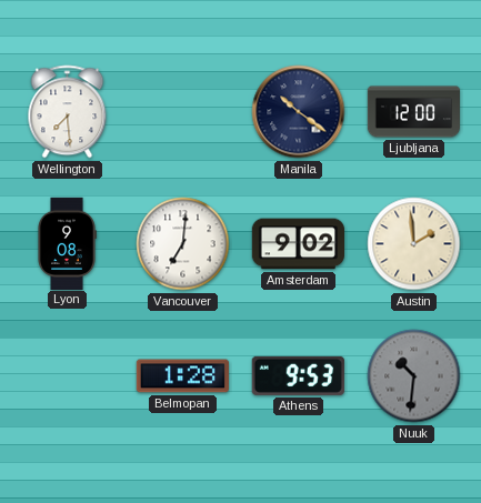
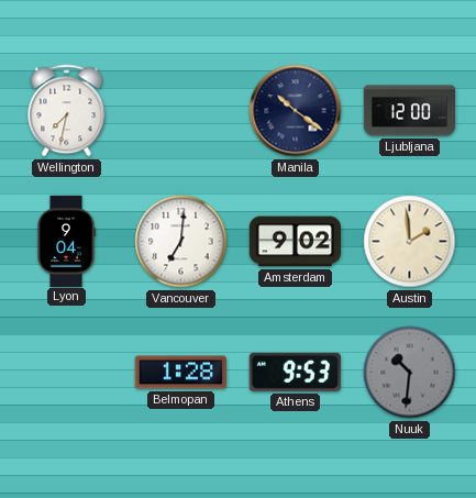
Wellington: 7:29 -> 7:32
Lyon: 9:08 -> 9:04
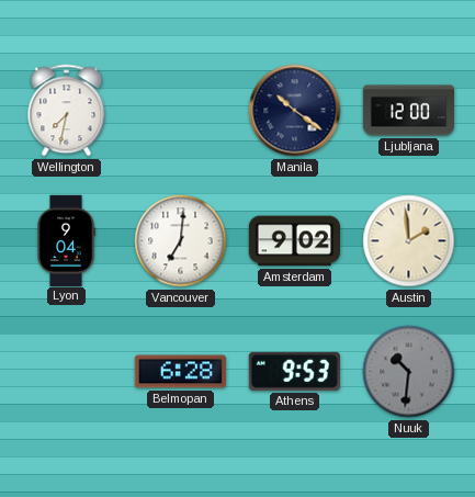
Belmopan: 1:28 -> 6:28
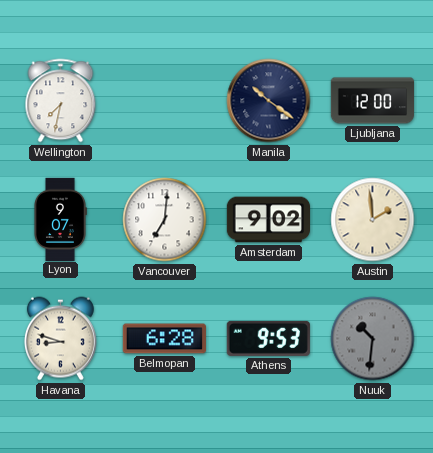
Lyon: 9:04 -> 9:07
Havana: none -> 8:48
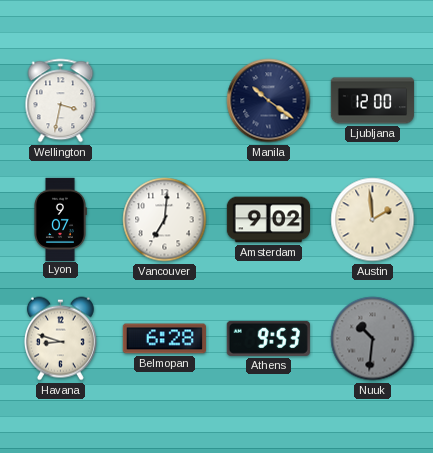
Wellington: 7:32 -> 3:32
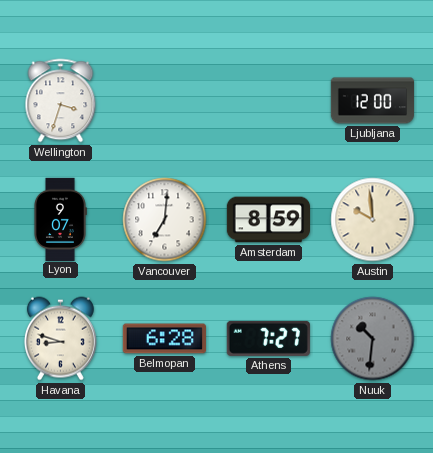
Wellington: 3:32 -> 3:33
Manila: 10:21 -> none
Amsterdam: 9:02 -> 8:59
Austin: 1:59 -> 9:59
Athens: 9:53 -> 7:27
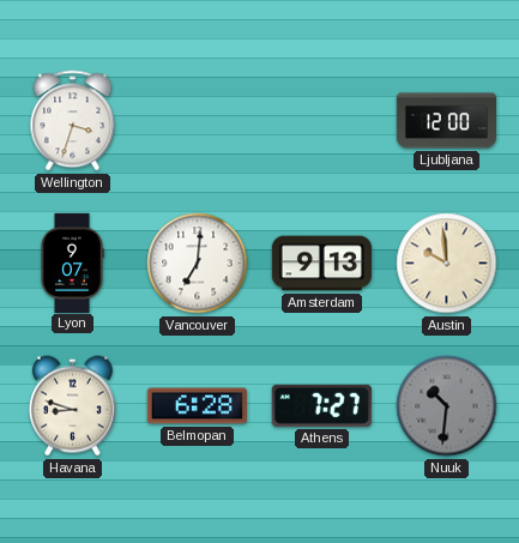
Amsterdam: 8:59 -> 9:13
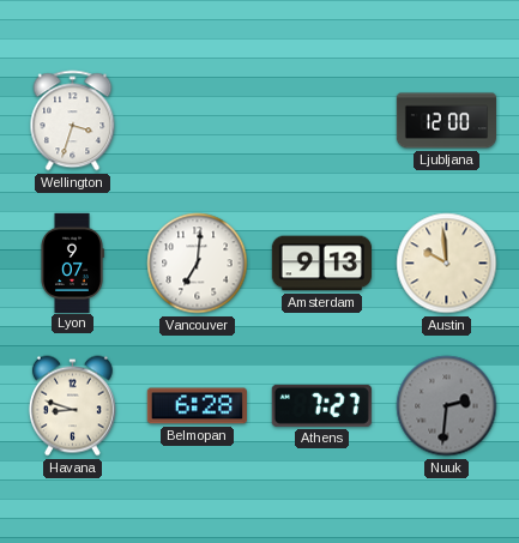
Nuuk: 10:31 -> 2:31
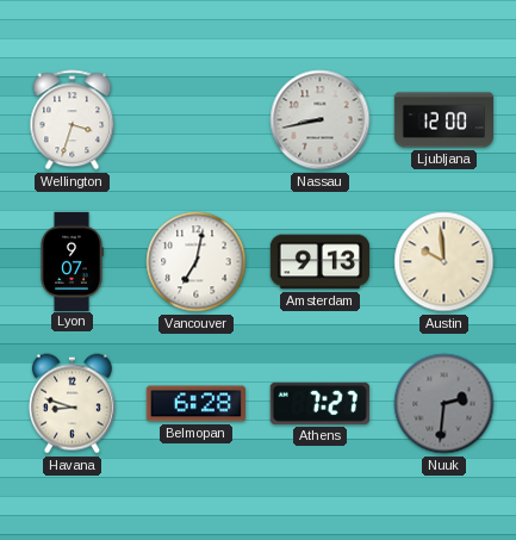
Nassau: none -> 8:43
Vancouver: 7:01 -> 7:02
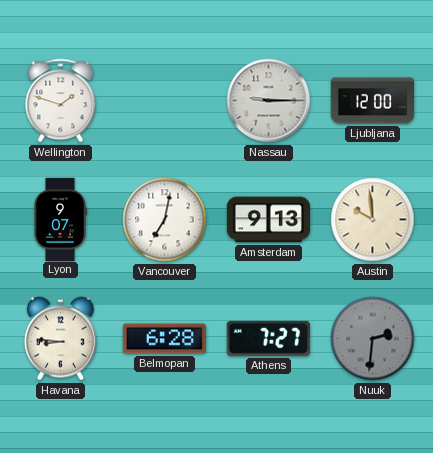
Wellington: 3:33 -> 1:48
Nassau: 8:43 -> 9:15
Havana: 8:48 -> 8:46
